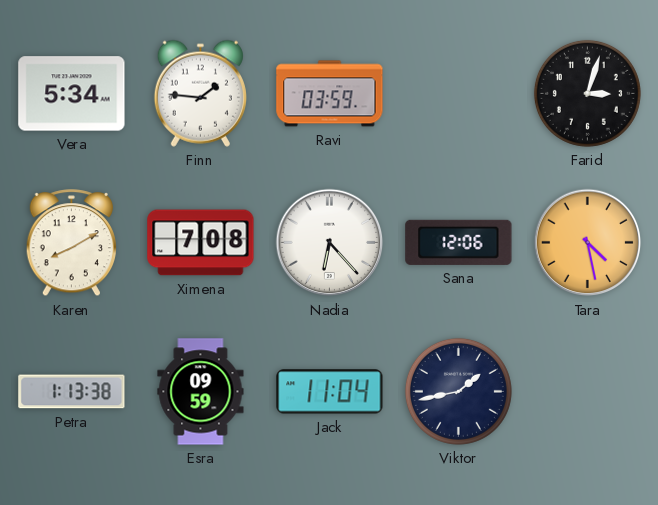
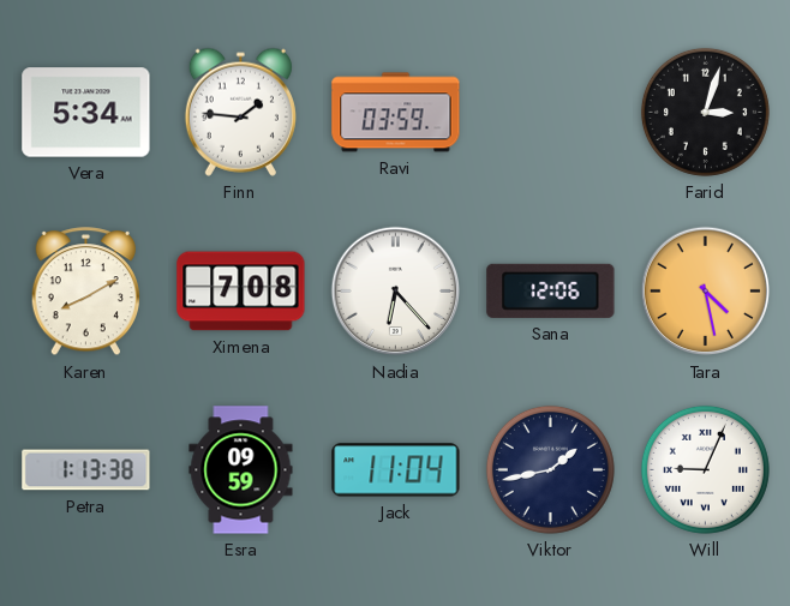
Will: none -> 9:04
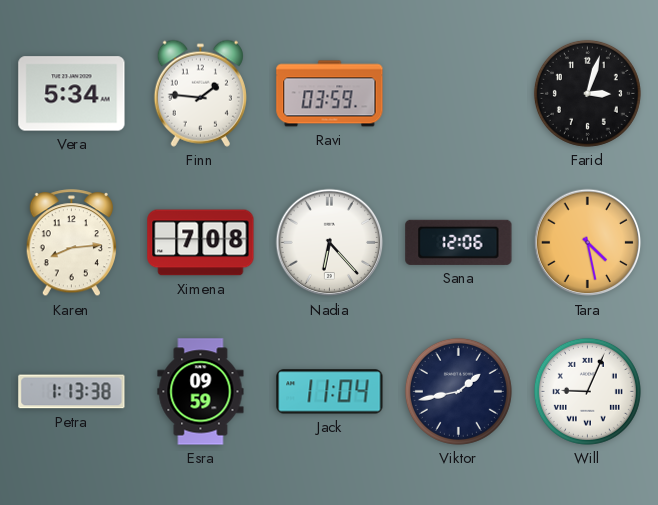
Karen: 8:10 -> 8:14
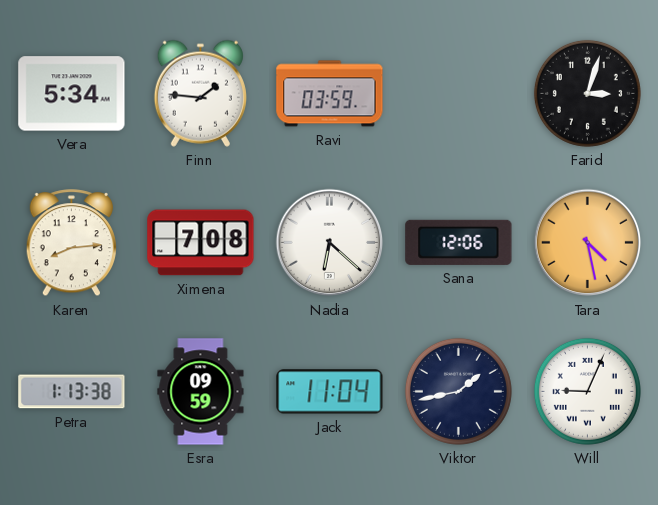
Nadia: 6:23 -> 6:22
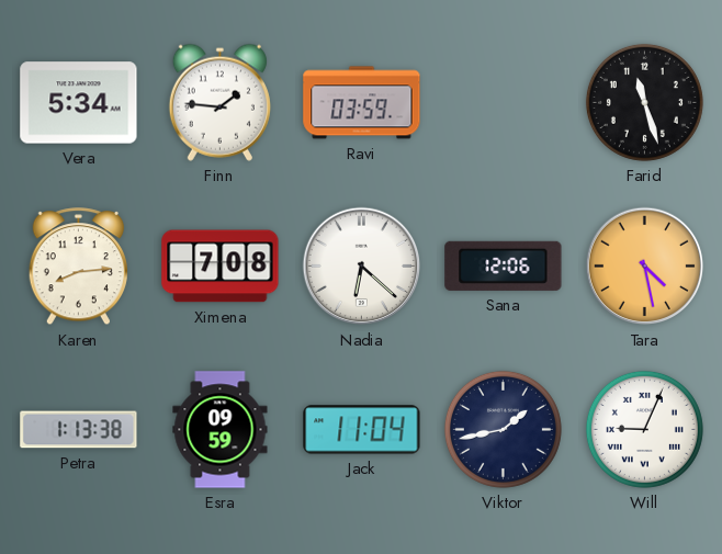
Farid: 3:03 -> 11:27
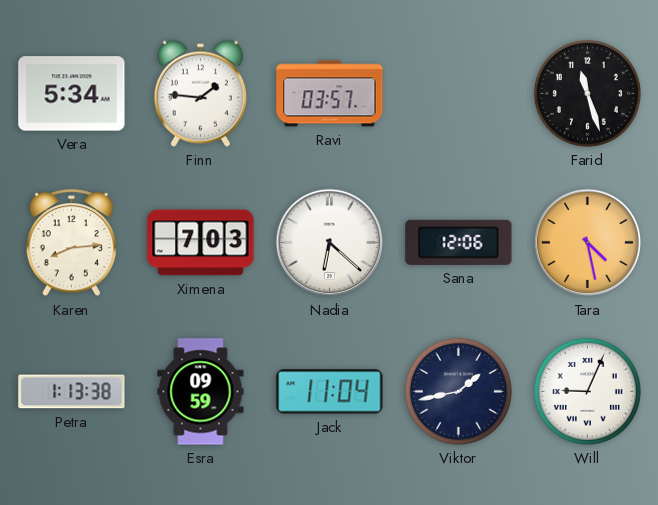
Ravi: 03:59 -> 03:57
Ximena: 7:08 -> 7:03
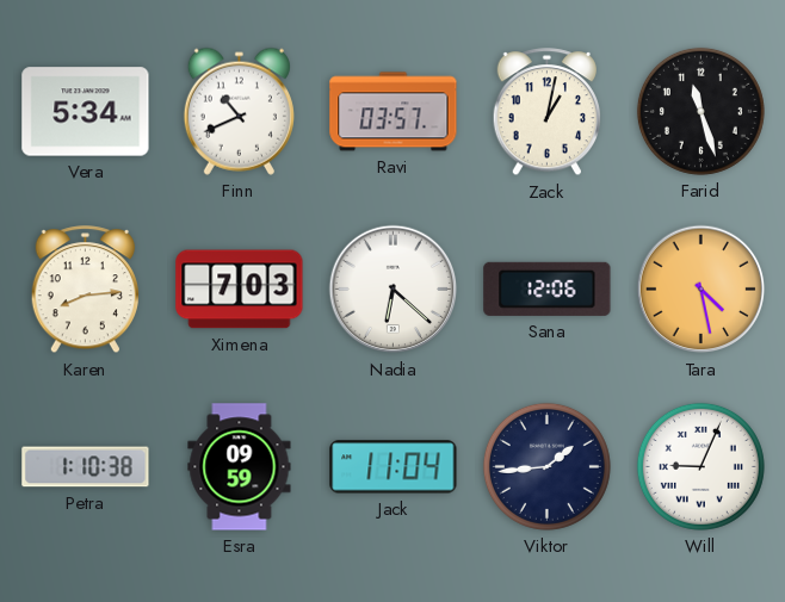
Finn: 1:46 -> 10:41
Zack: none -> 1:02
Petra: 1:13 -> 1:10
Viktor: 1:43 -> 1:44
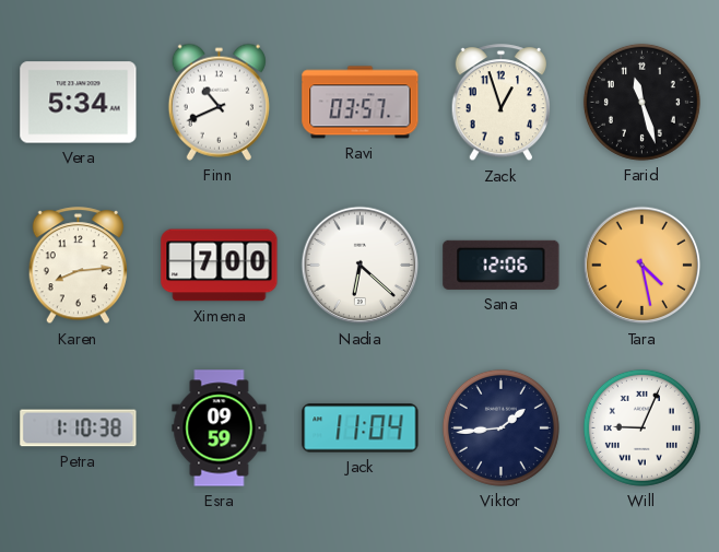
Zack: 1:02 -> 12:57
Ximena: 7:03 -> 7:00
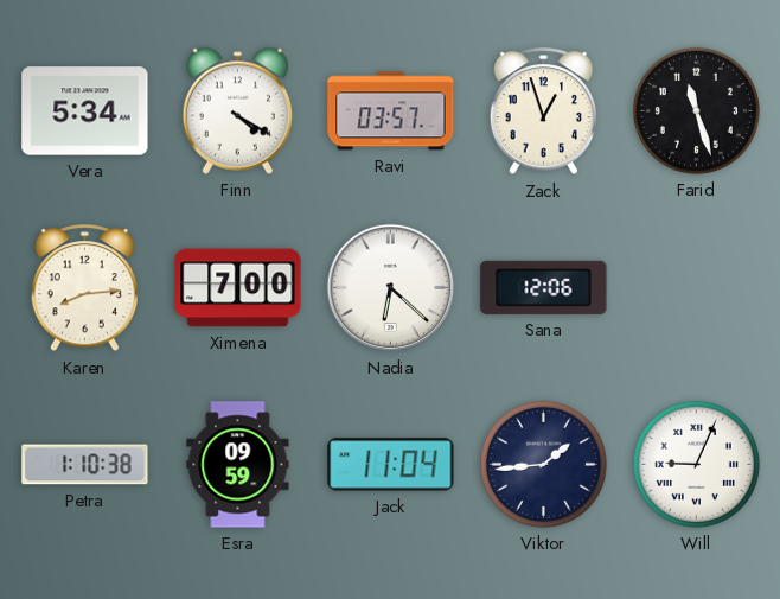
Finn: 10:41 -> 4:20
Tara: 4:28 -> none
